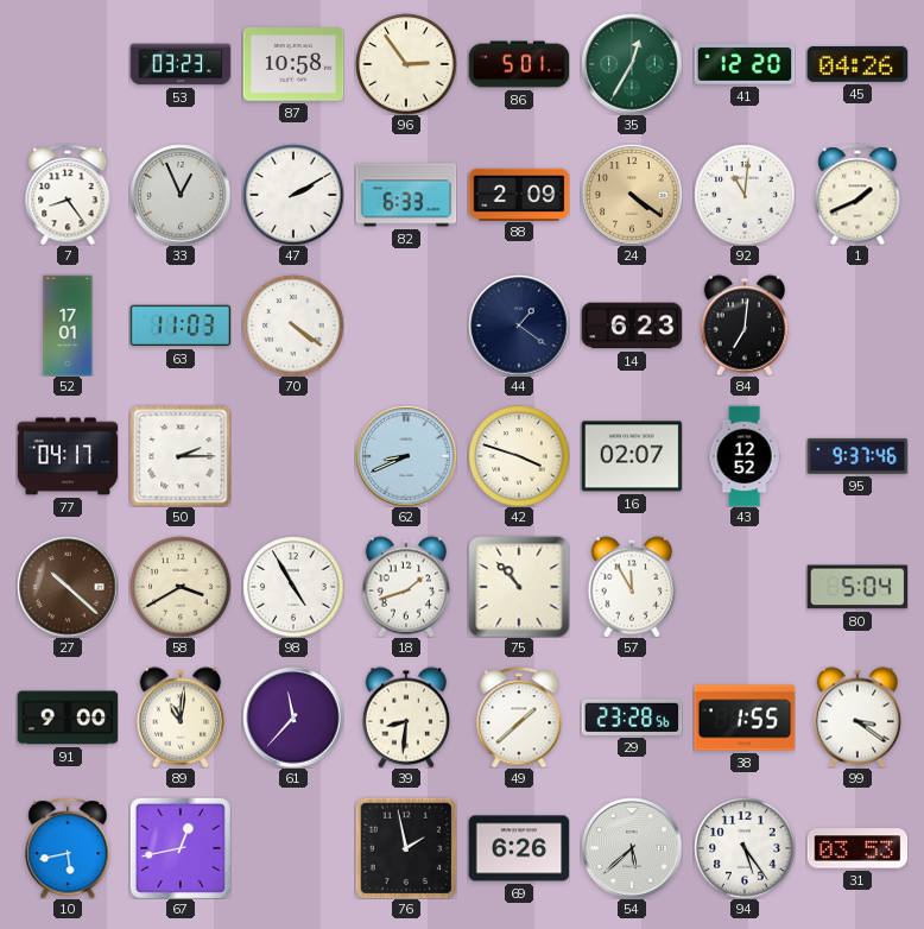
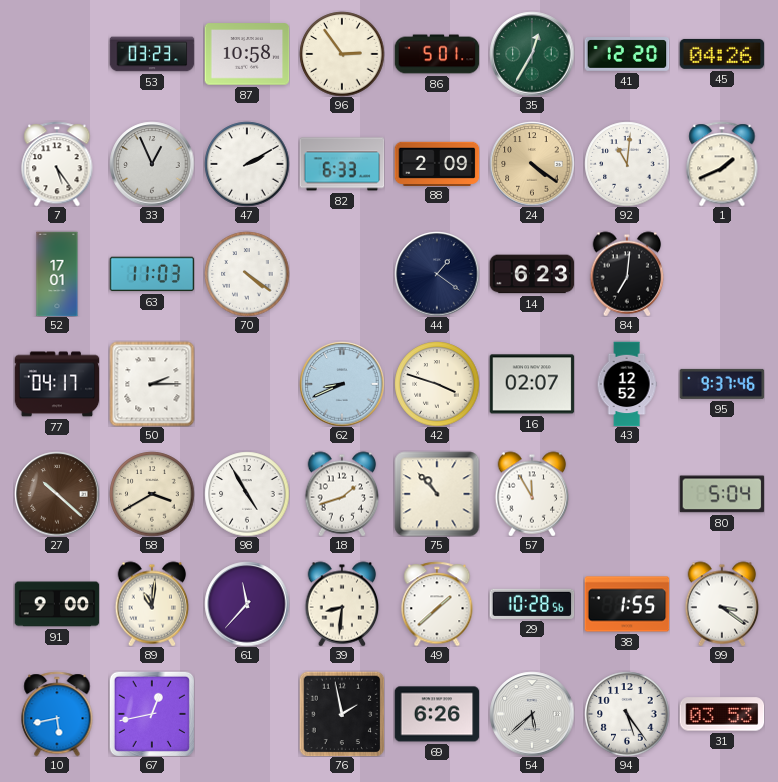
7: 8:24 -> 5:24
29: 23:28 -> 10:28
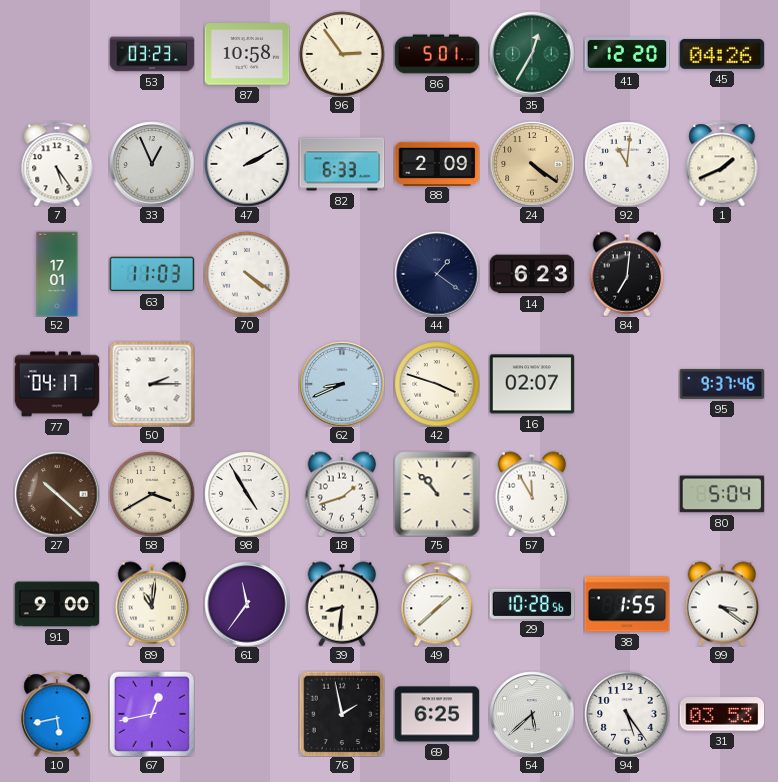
43: 12:52 -> none
61: 11:37 -> 11:36
69: 6:26 -> 6:25
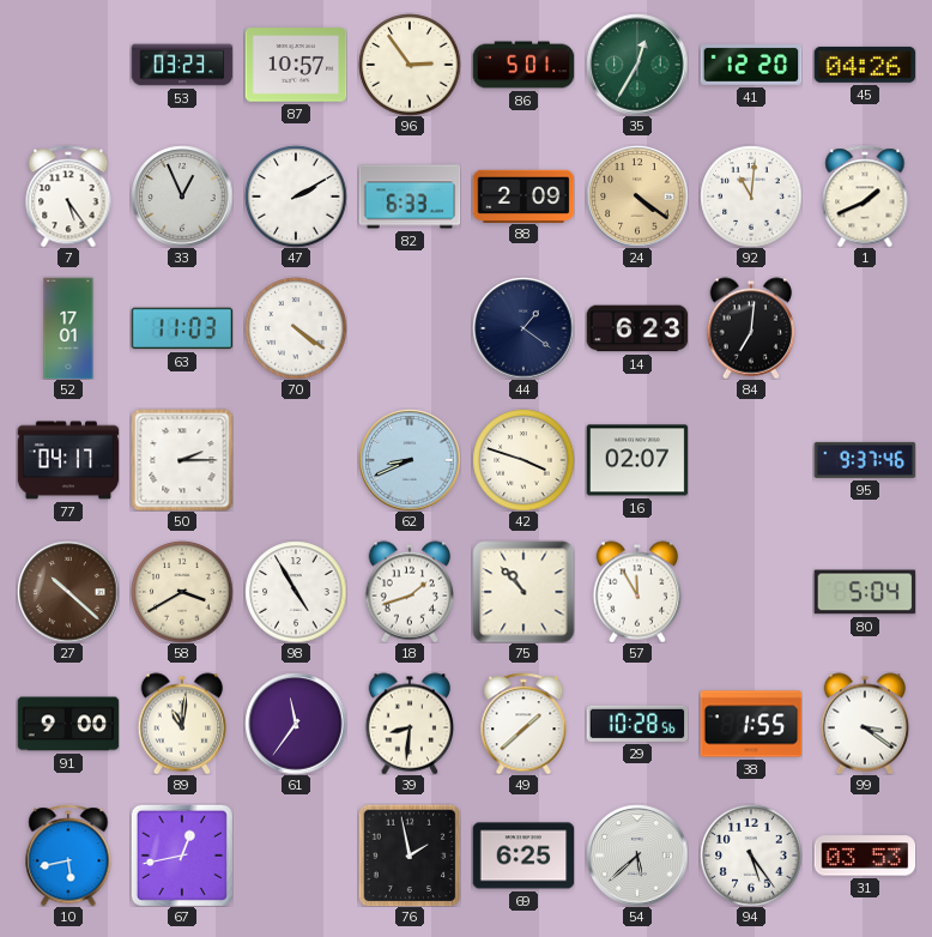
87: 10:58 -> 10:57
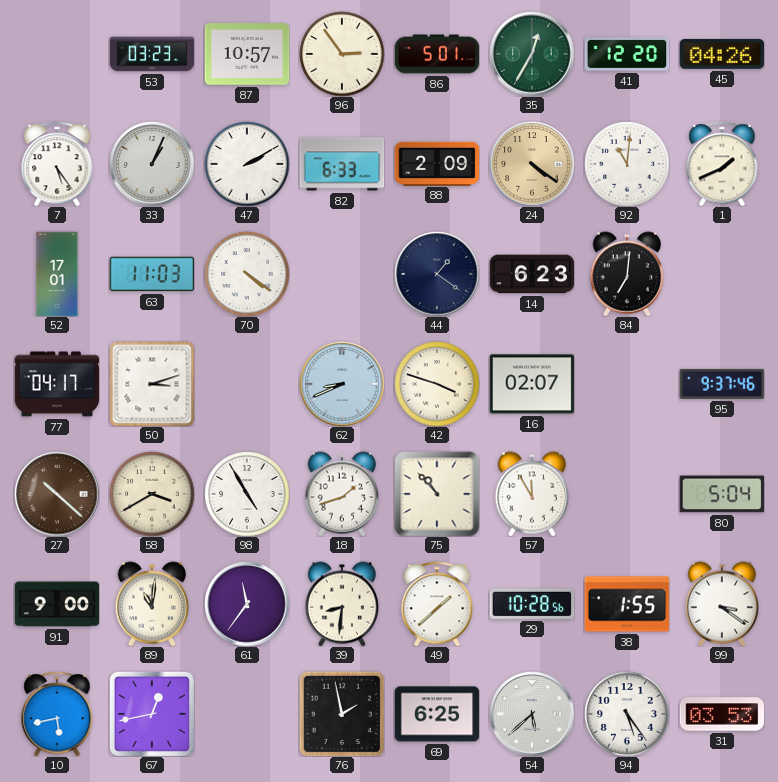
33: 12:56 -> 1:04
50: 2:15 -> 3:12
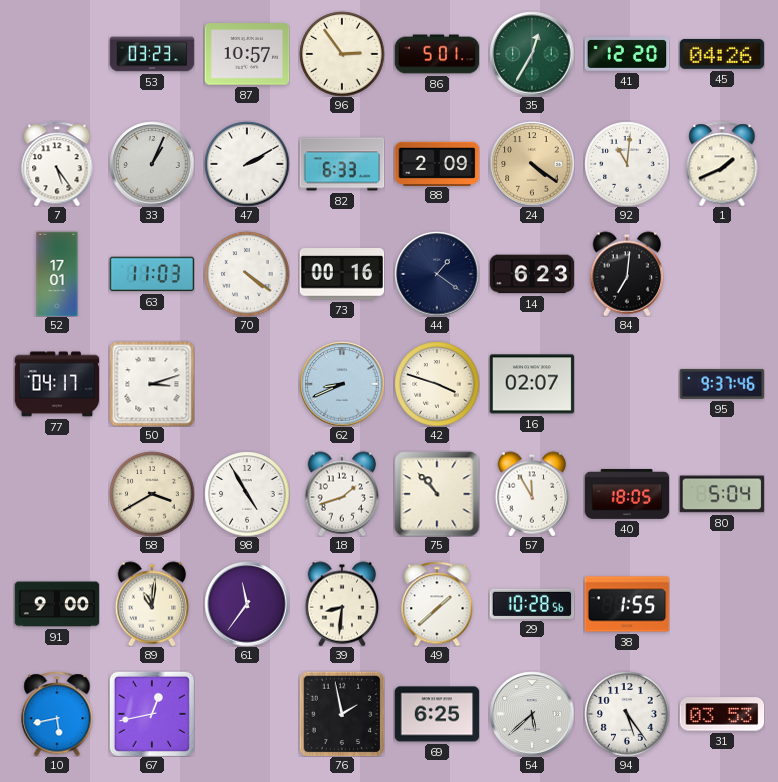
73: none -> 00:16
27: 10:22 -> none
40: none -> 18:05
99: 3:21 -> none
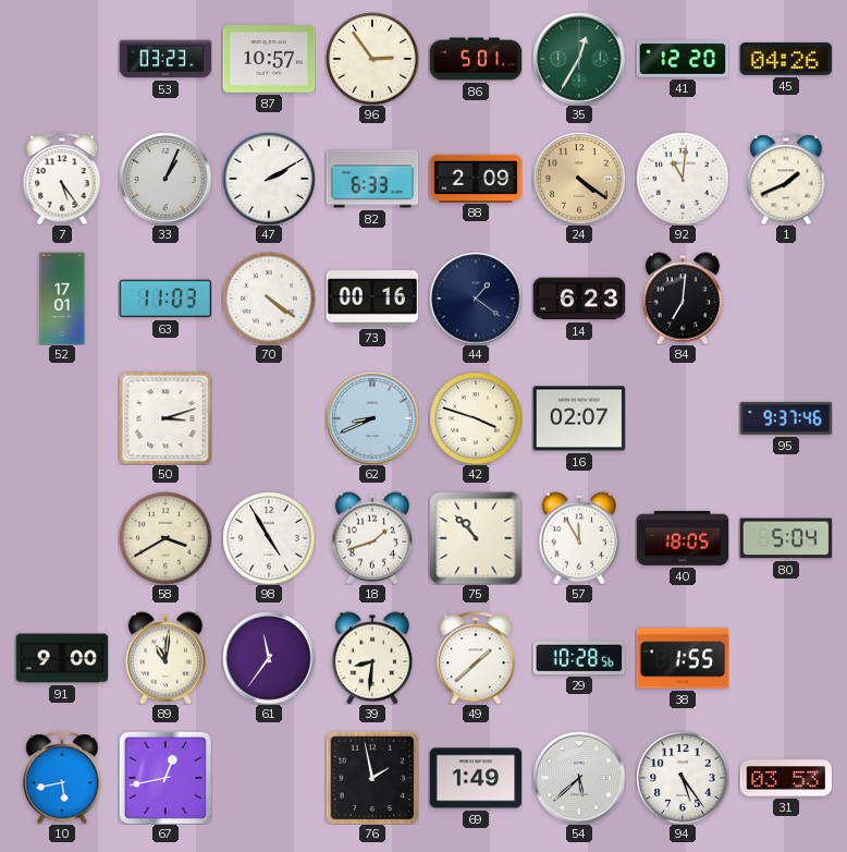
77: 04:17 -> none
69: 6:25 -> 1:49
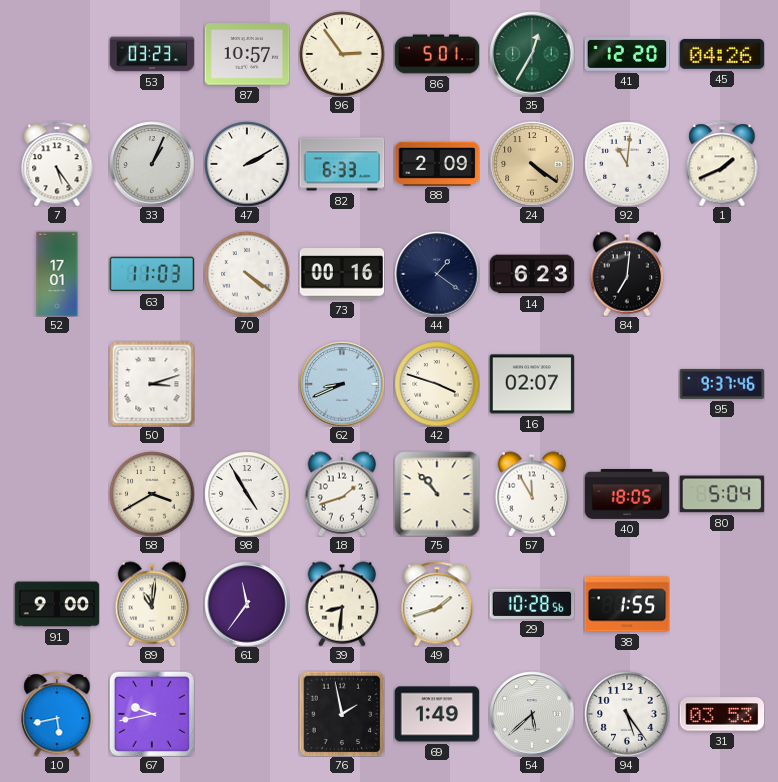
49: 1:38 -> 1:42
67: 12:43 -> 9:43
